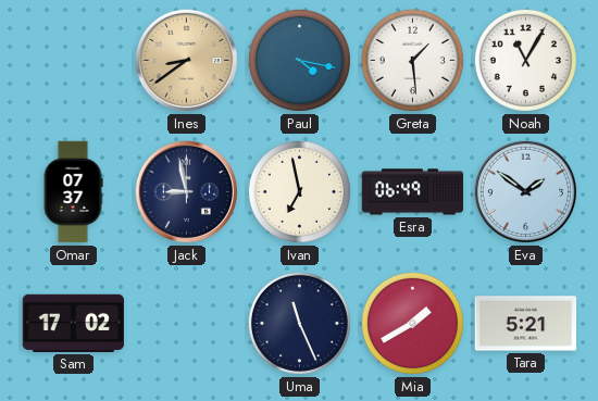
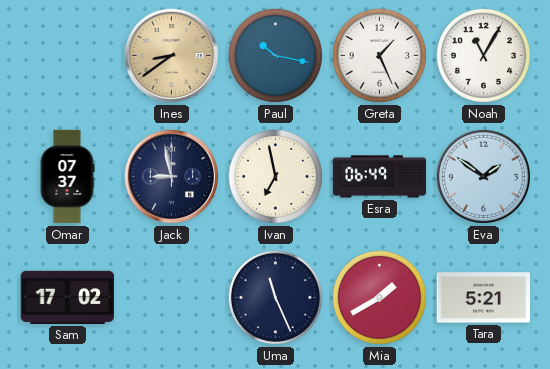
Paul: 4:17 -> 10:17
Greta: 1:29 -> 1:26
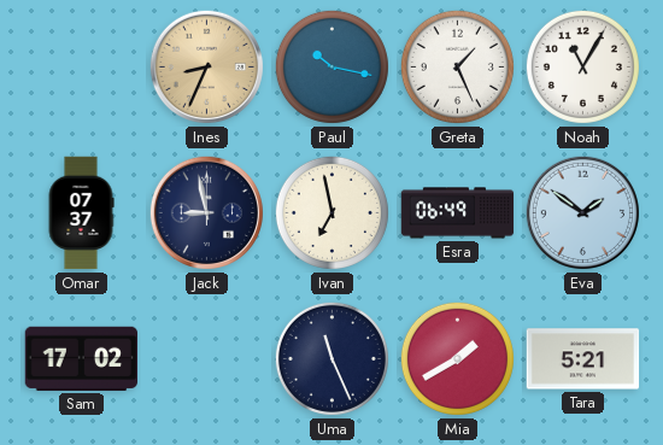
Ines: 8:39 -> 8:34
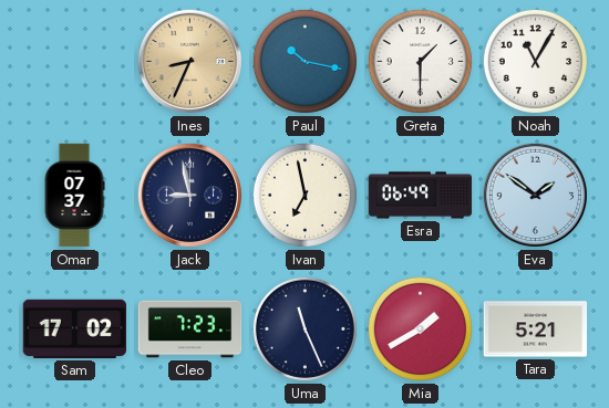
Greta: 1:26 -> 1:30
Cleo: none -> 7:23
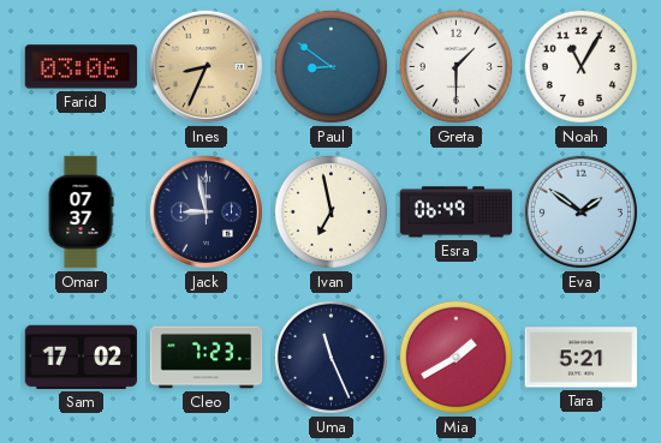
Farid: none -> 03:06
Paul: 10:17 -> 8:51
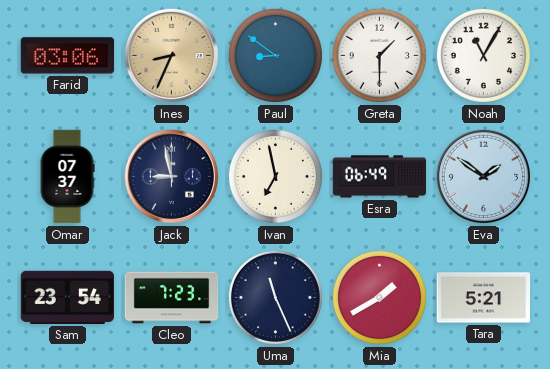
Sam: 17:02 -> 23:54
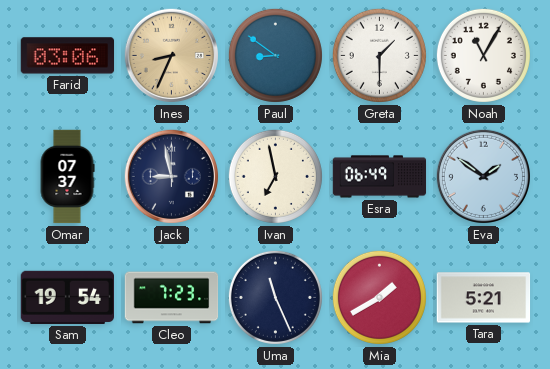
Sam: 23:54 -> 19:54
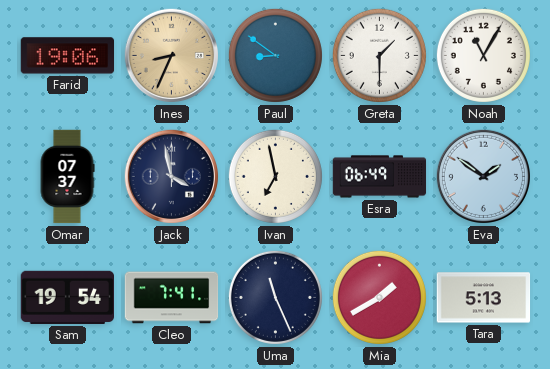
Farid: 03:06 -> 19:06
Jack: 8:58 -> 3:58
Cleo: 7:23 -> 7:41
Tara: 5:21 -> 5:13
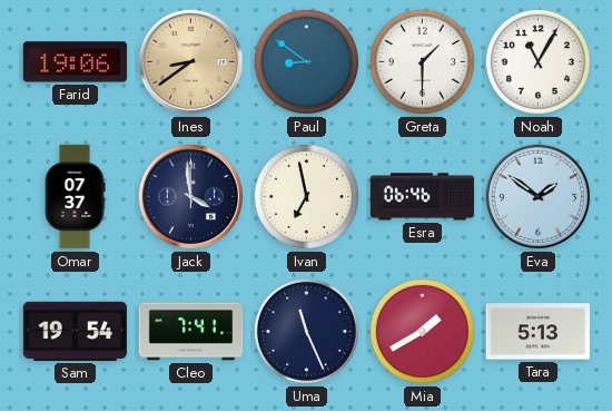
Ines: 8:34 -> 8:39
Jack: 3:58 -> 3:59
Esra: 06:49 -> 06:46
